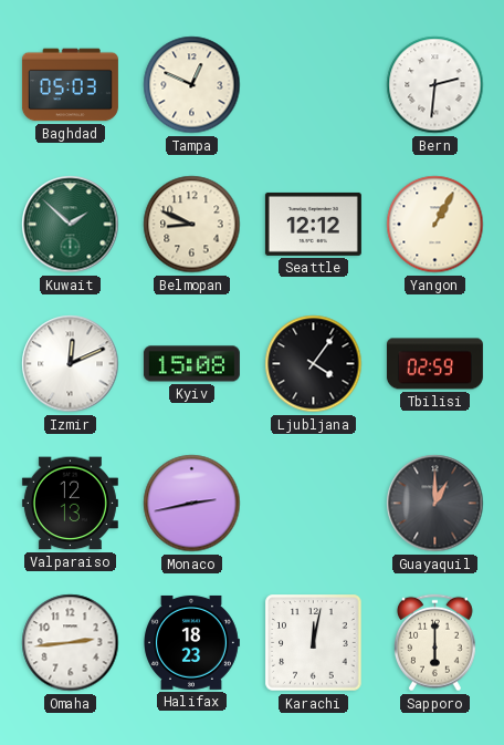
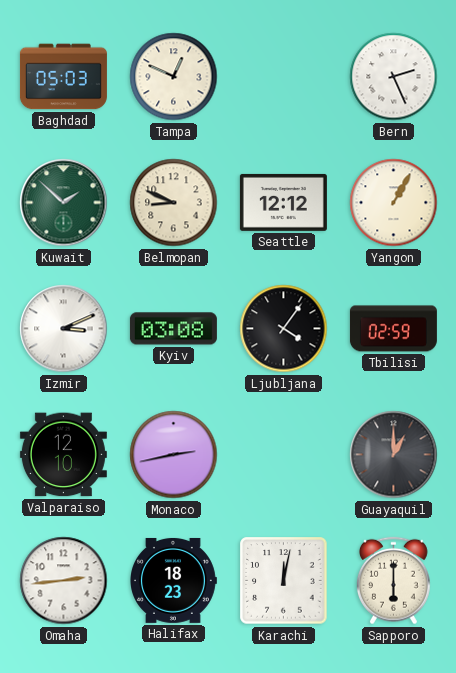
Bern: 2:31 -> 2:26
Izmir: 12:11 -> 3:11
Kyiv: 15:08 -> 03:08
Valparaiso: 12:13 -> 12:10
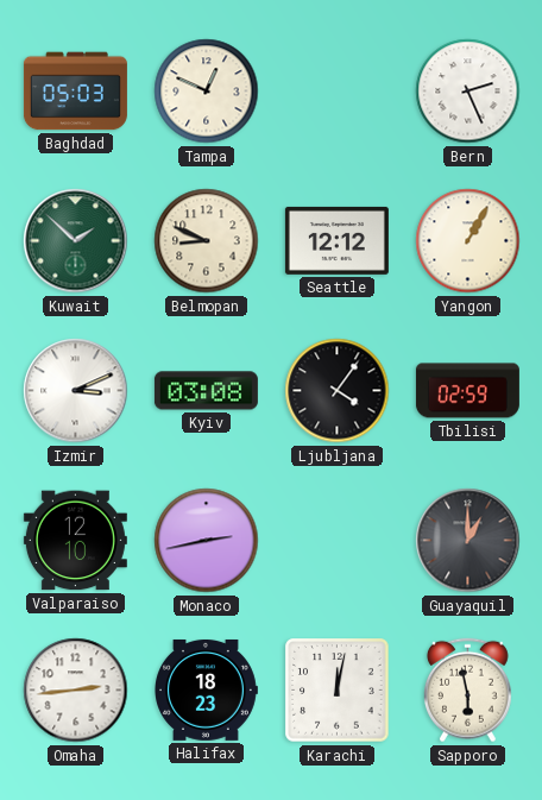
Sapporo: 6:00 -> 5:58
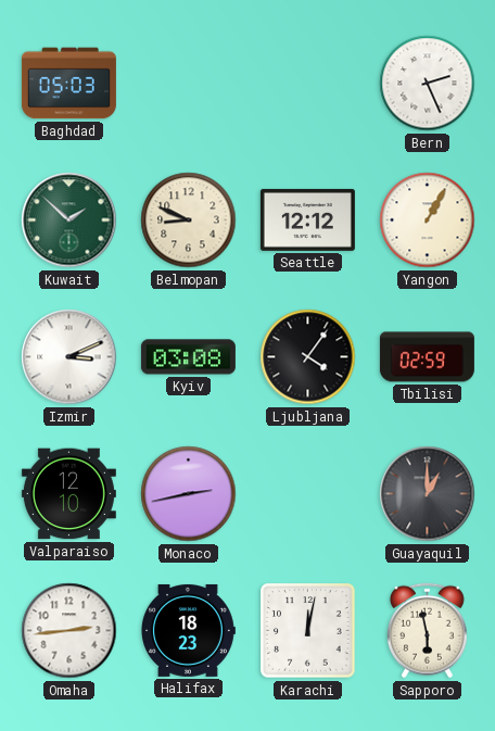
Tampa: 12:49 -> none
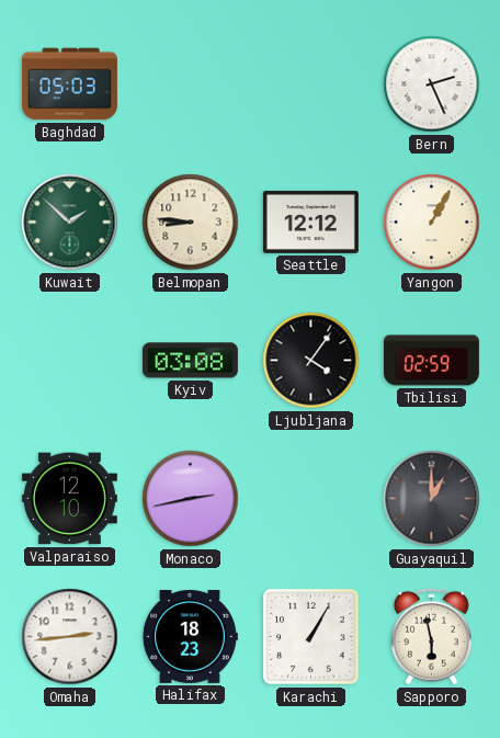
Belmopan: 8:49 -> 8:46
Izmir: 3:11 -> none
Karachi: 12:02 -> 1:05
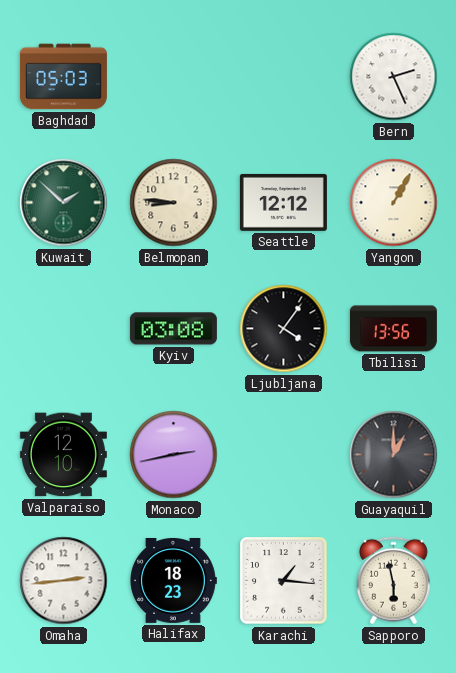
Tbilisi: 02:59 -> 13:56
Karachi: 1:05 -> 1:16
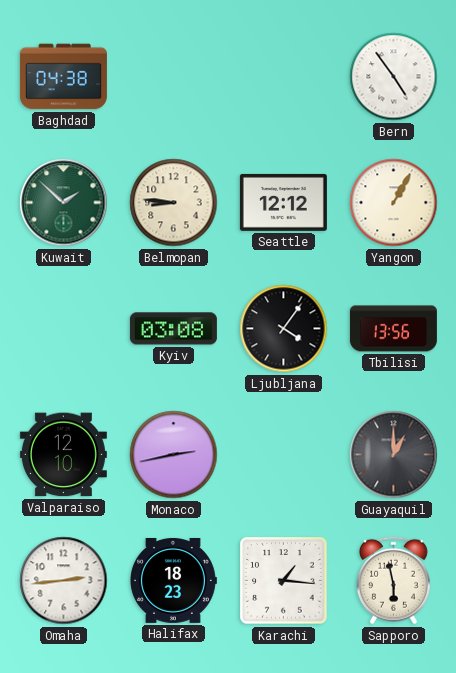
Baghdad: 05:03 -> 04:38
Bern: 2:26 -> 4:54
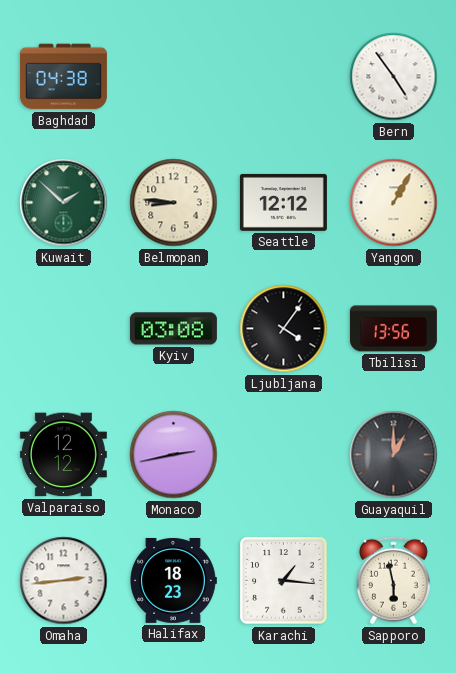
Valparaiso: 12:10 -> 12:12
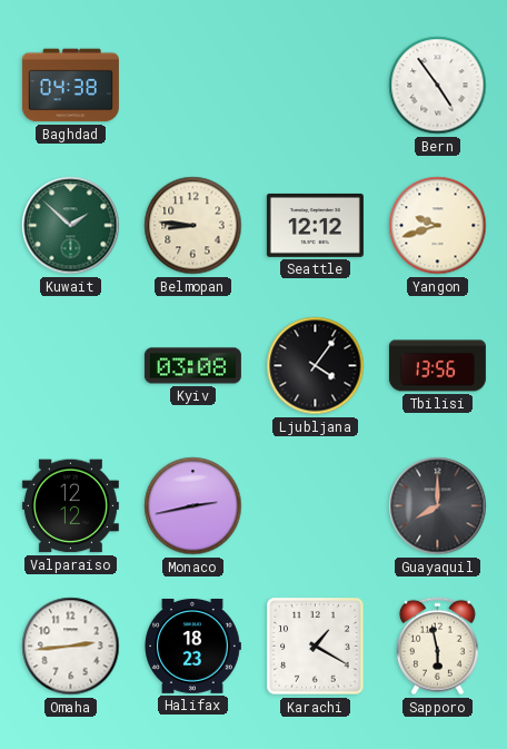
Yangon: 1:05 -> 9:42
Guayaquil: 1:00 -> 8:00
Karachi: 1:16 -> 1:20
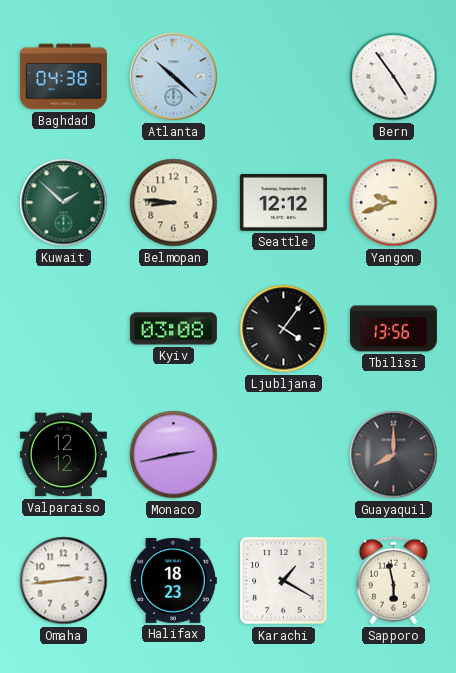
Atlanta: none -> 10:22
